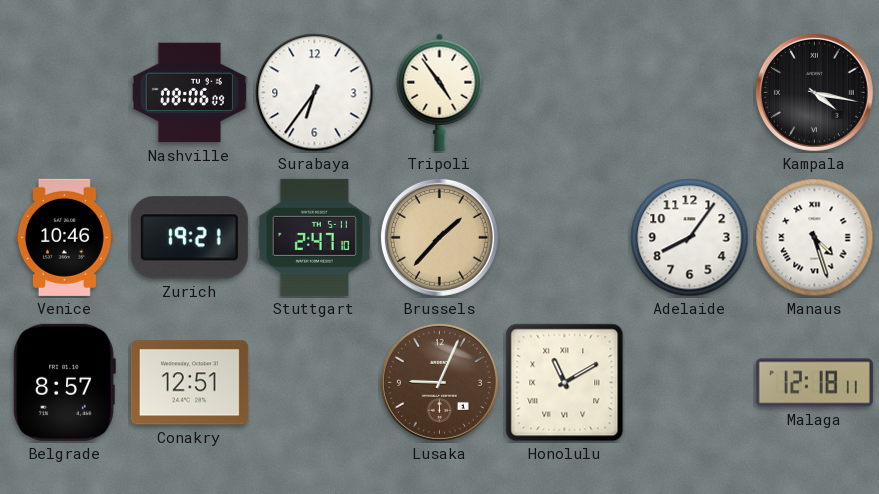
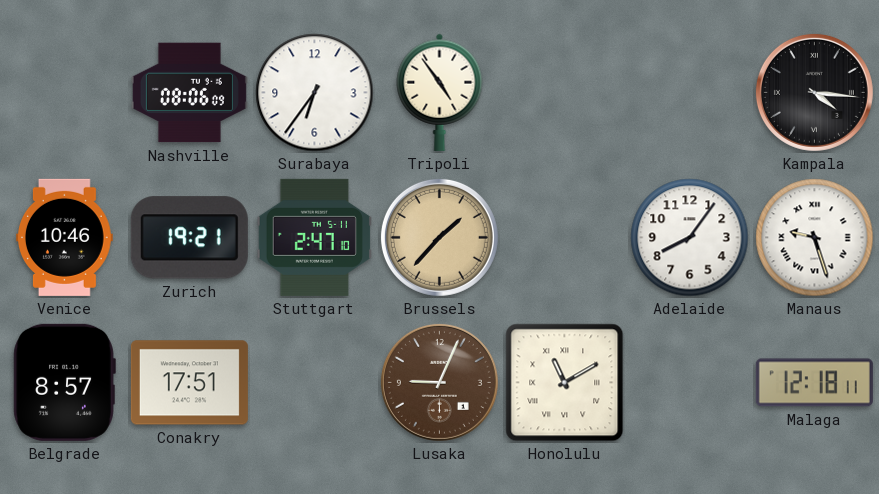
Kampala: 4:17 -> 4:16
Manaus: 4:27 -> 9:27
Conakry: 12:51 -> 17:51
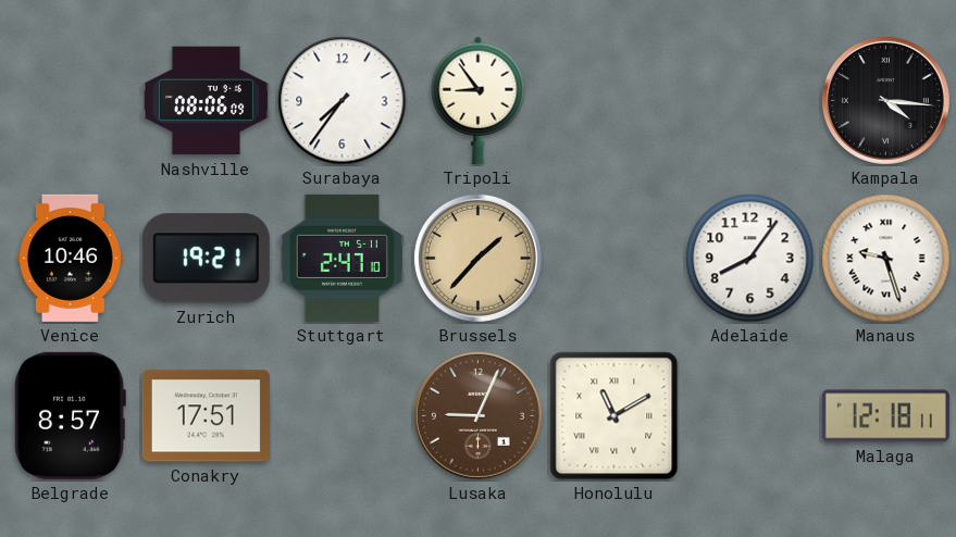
Surabaya: 6:36 -> 7:36
Tripoli: 4:54 -> 8:54
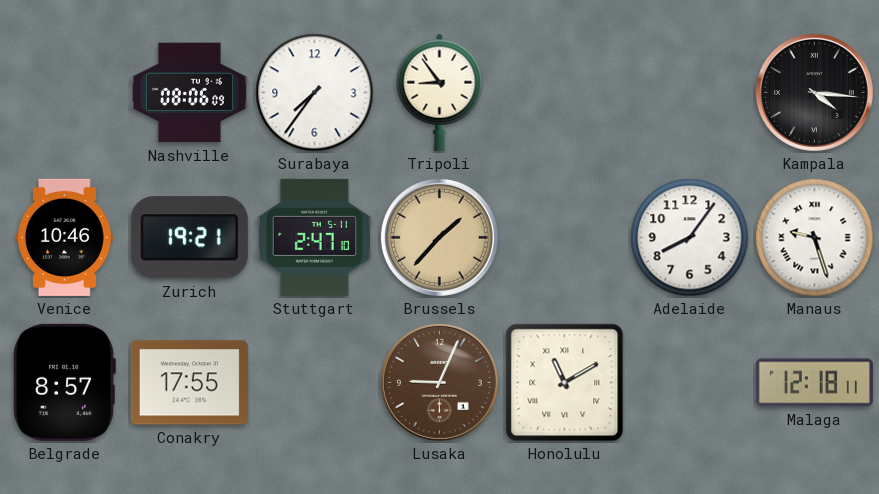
Conakry: 17:51 -> 17:55
